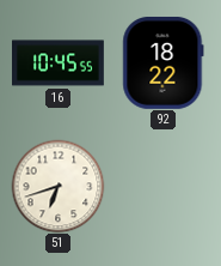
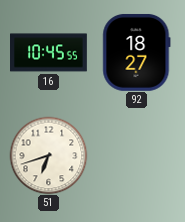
92: 18:22 -> 18:27
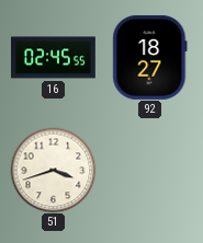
16: 10:45 -> 02:45
51: 6:42 -> 3:42
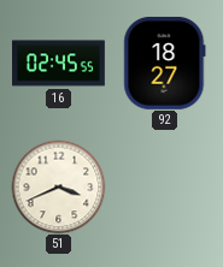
51: 3:42 -> 3:41
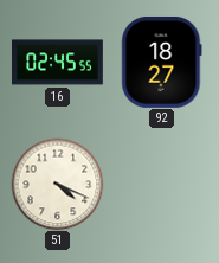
51: 3:41 -> 4:19
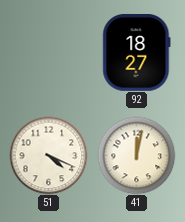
16: 02:45 -> none
41: none -> 12:02
